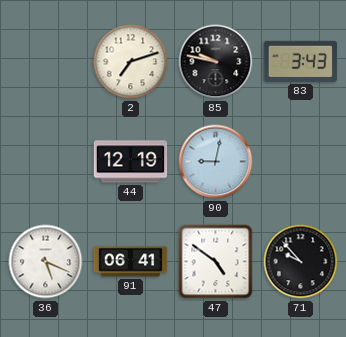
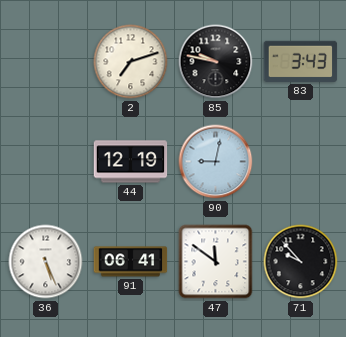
36: 5:19 -> 5:26
47: 4:51 -> 11:51
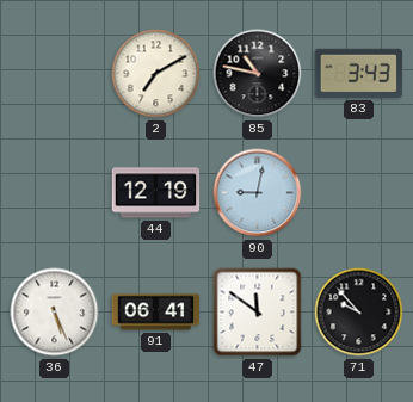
2: 7:12 -> 7:10
85: 9:47 -> 10:47
